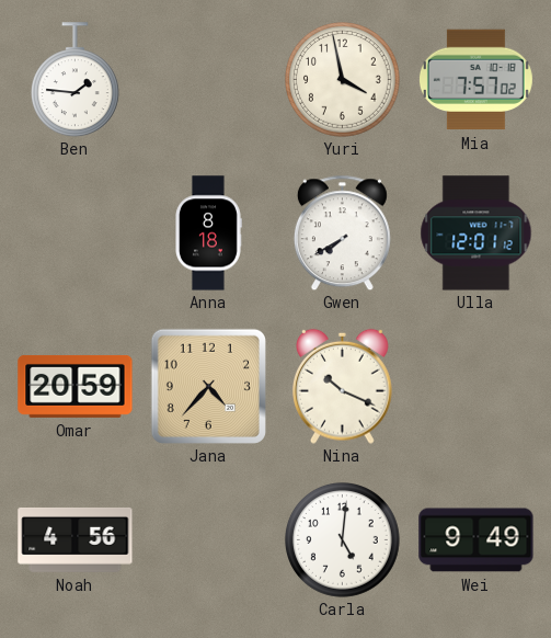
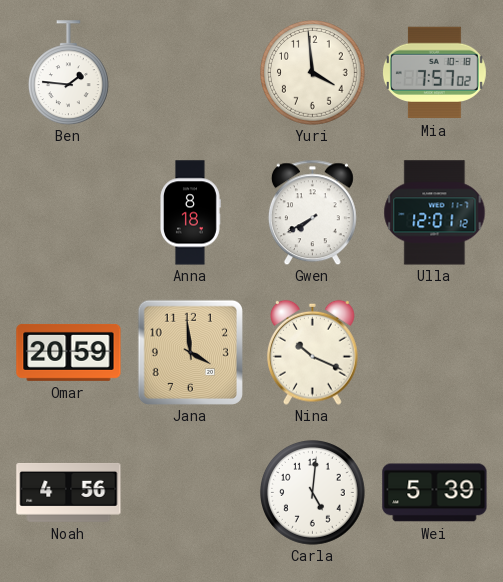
Yuri: 3:58 -> 3:59
Jana: 4:37 -> 3:59
Wei: 9:49 -> 5:39
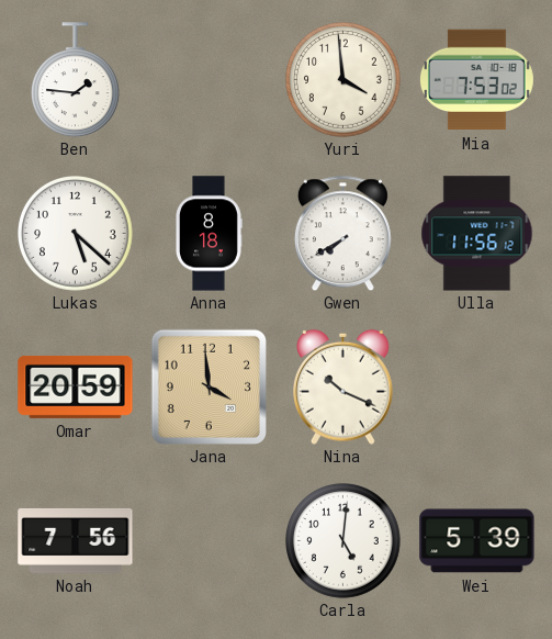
Mia: 7:57 -> 7:53
Lukas: none -> 5:22
Ulla: 12:01 -> 11:56
Noah: 4:56 -> 7:56
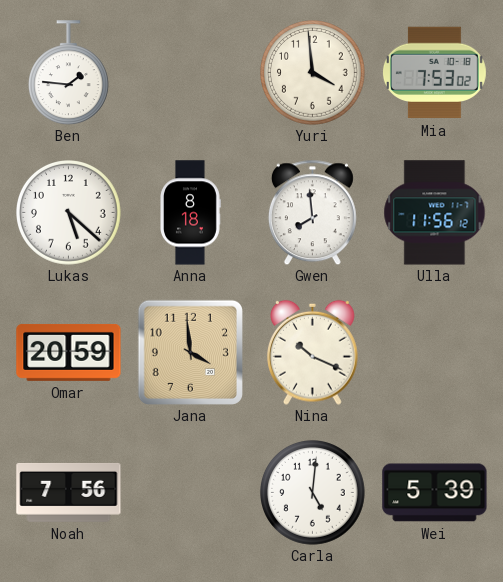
Gwen: 7:40 -> 7:59
